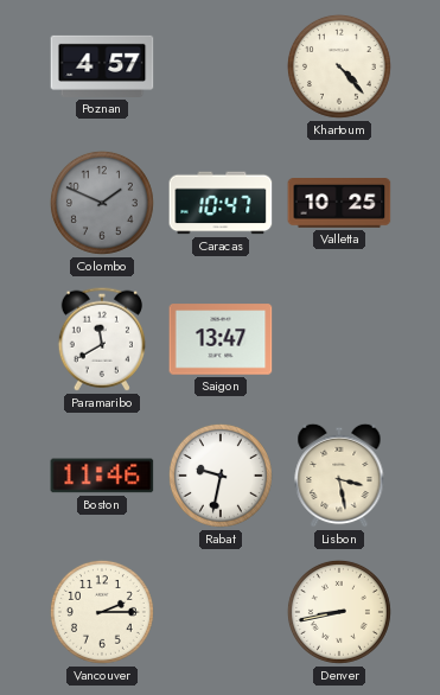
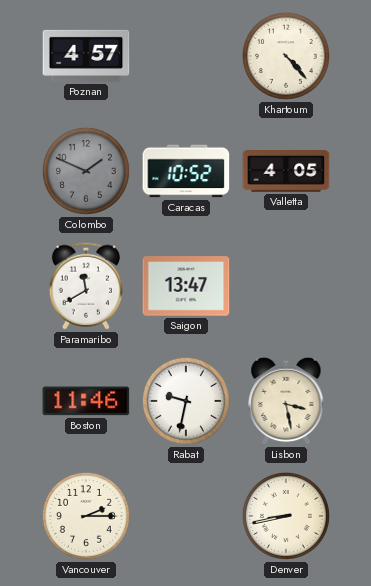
Caracas: 10:47 -> 10:52
Valletta: 10:25 -> 4:05
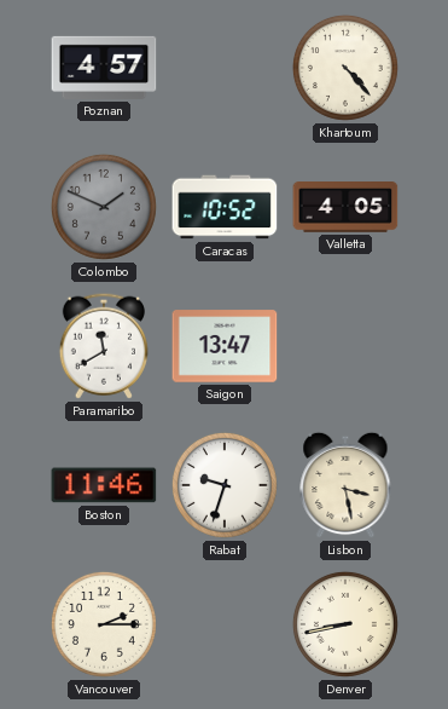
Rabat: 9:32 -> 9:33
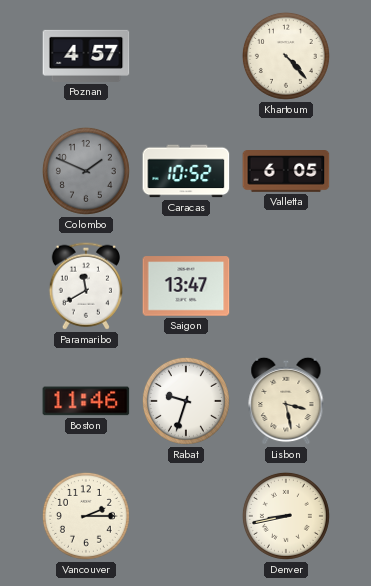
Valletta: 4:05 -> 6:05
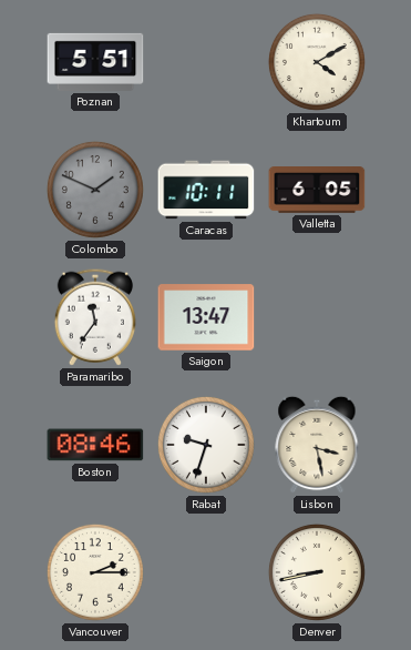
Poznan: 4:57 -> 5:51
Khartoum: 4:23 -> 4:10
Caracas: 10:52 -> 10:11
Paramaribo: 11:40 -> 11:36
Boston: 11:46 -> 08:46
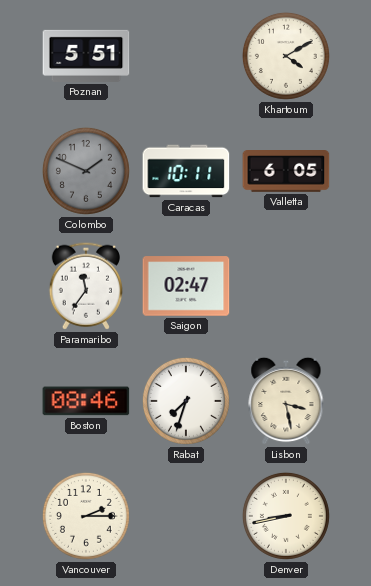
Saigon: 13:47 -> 02:47
Rabat: 9:33 -> 7:33
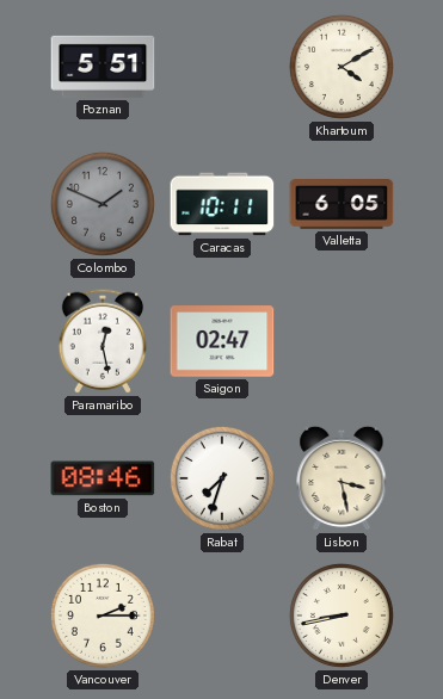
Paramaribo: 11:36 -> 12:28
